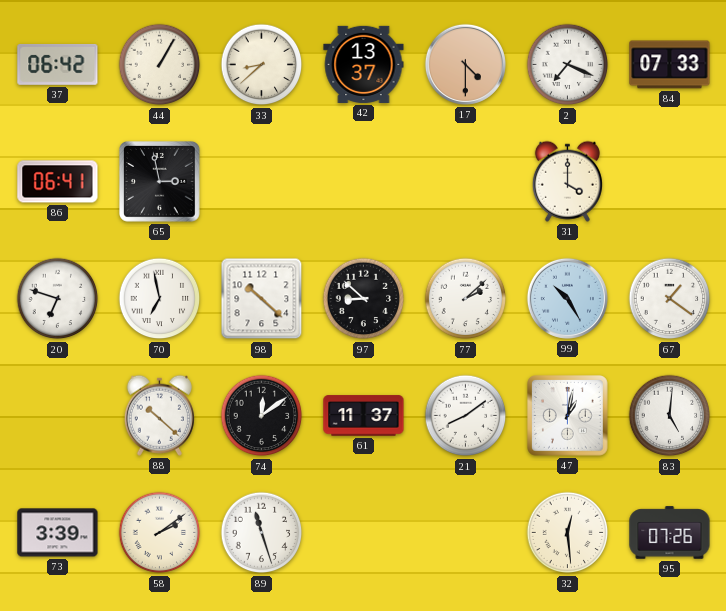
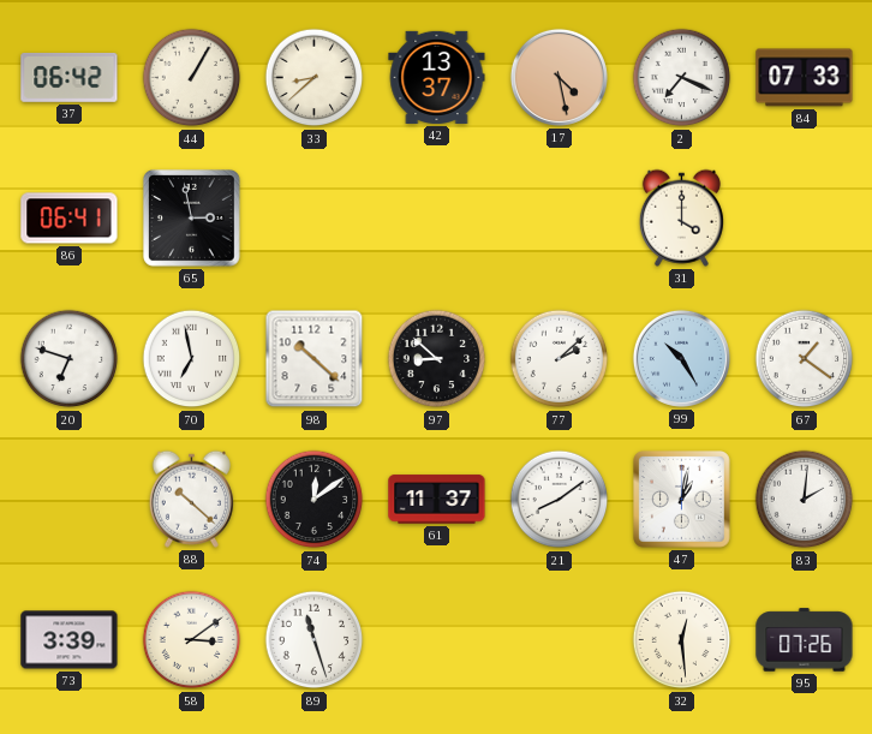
17: 4:30 -> 4:28
83: 5:01 -> 2:01
58: 2:09 -> 3:09
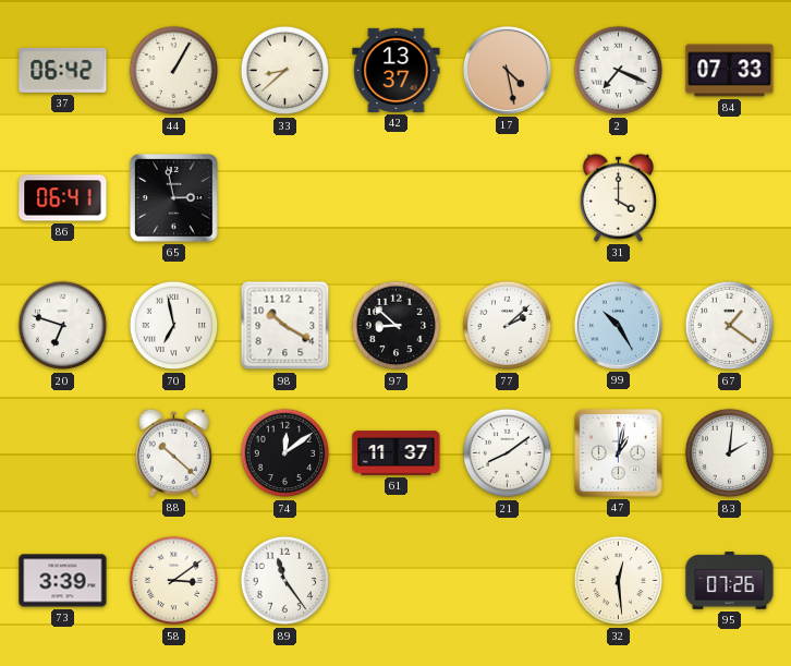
98: 10:22 -> 10:20
89: 11:27 -> 11:24
